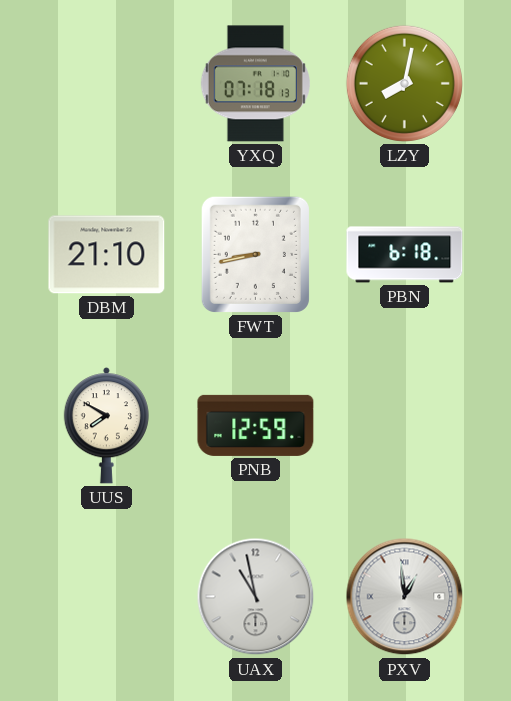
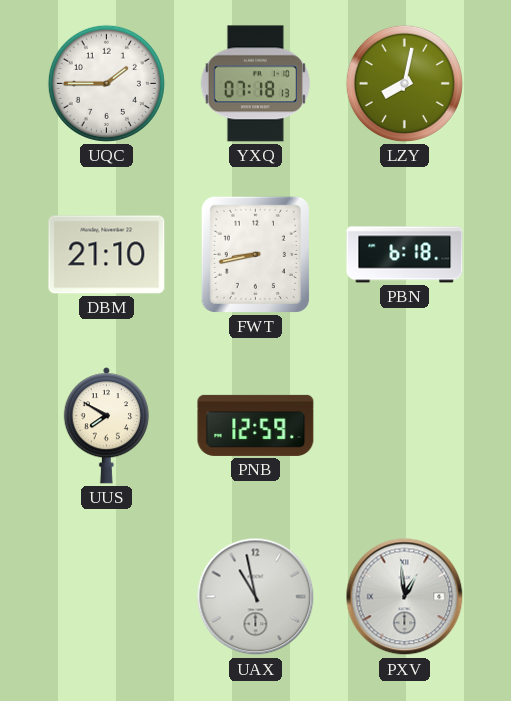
UQC: none -> 1:45
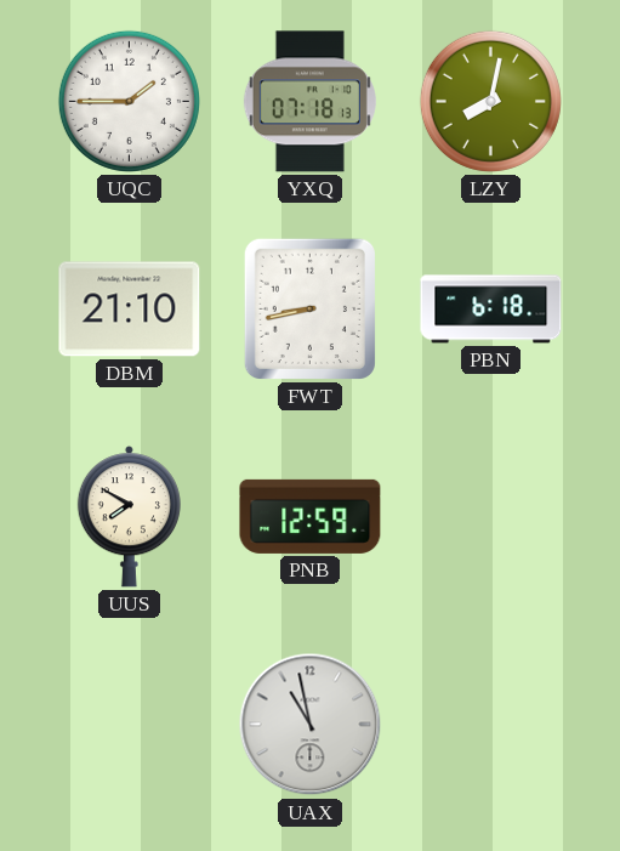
PXV: 12:59 -> none
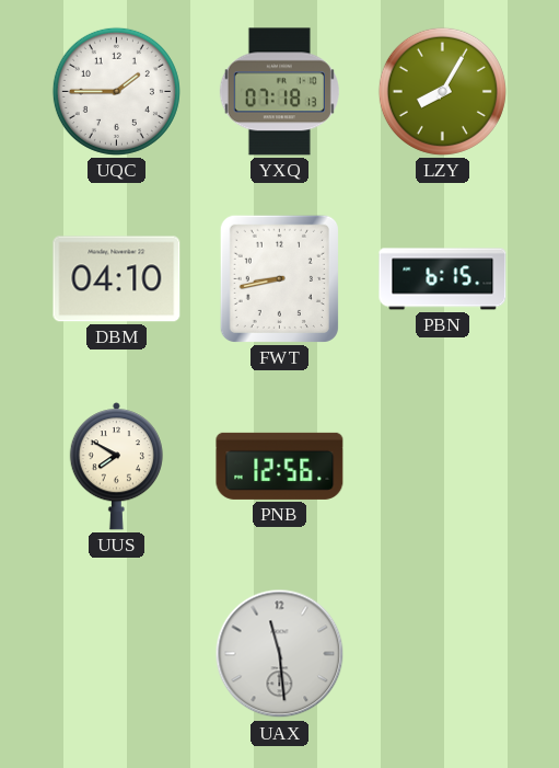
LZY: 8:02 -> 8:05
DBM: 21:10 -> 04:10
PBN: 6:18 -> 6:15
PNB: 12:59 -> 12:56
UAX: 10:58 -> 11:29
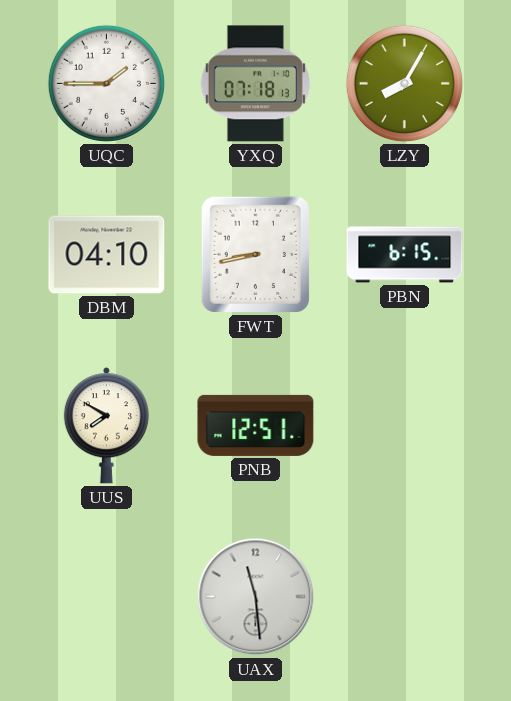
PNB: 12:56 -> 12:51
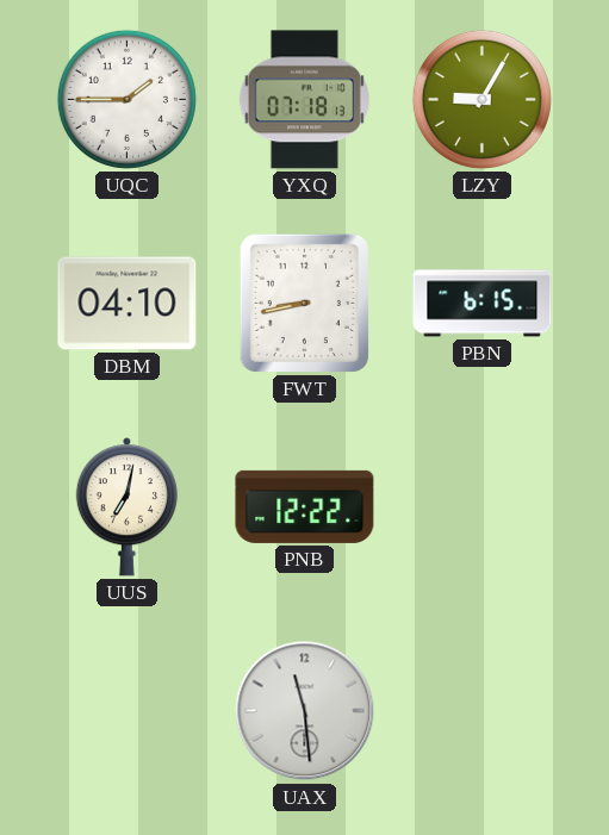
LZY: 8:05 -> 9:05
UUS: 7:50 -> 7:02
PNB: 12:51 -> 12:22
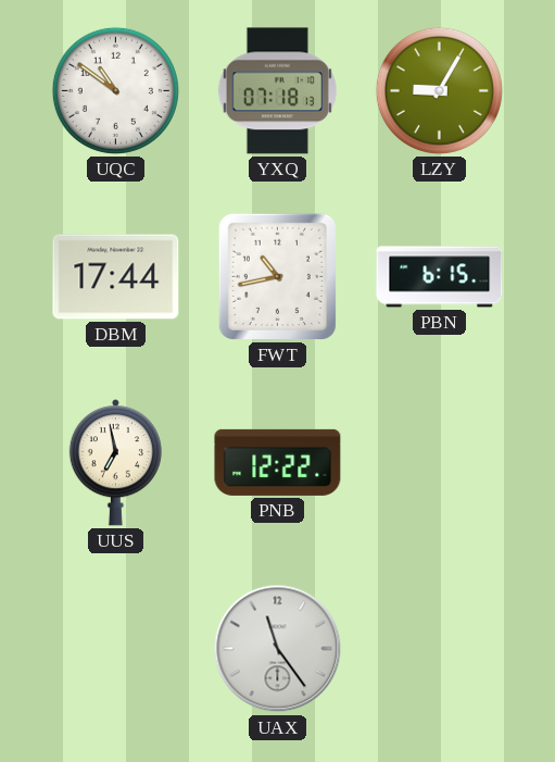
UQC: 1:45 -> 10:51
DBM: 04:10 -> 17:44
FWT: 8:43 -> 10:43
UUS: 7:02 -> 6:58
UAX: 11:29 -> 11:24
